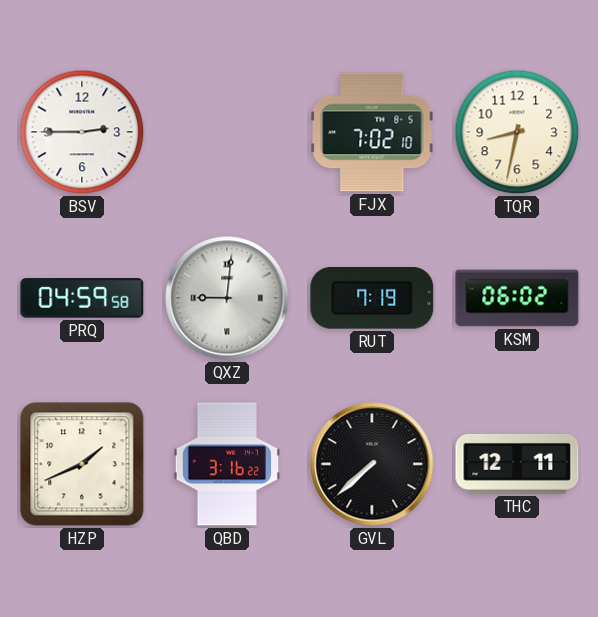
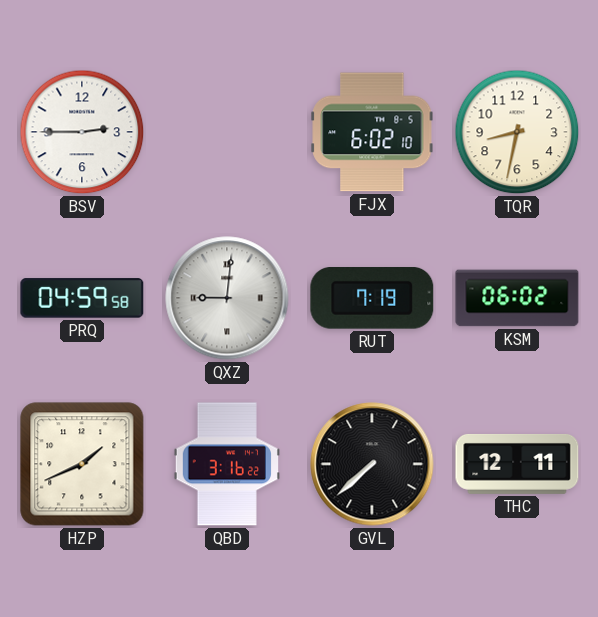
FJX: 7:02 -> 6:02
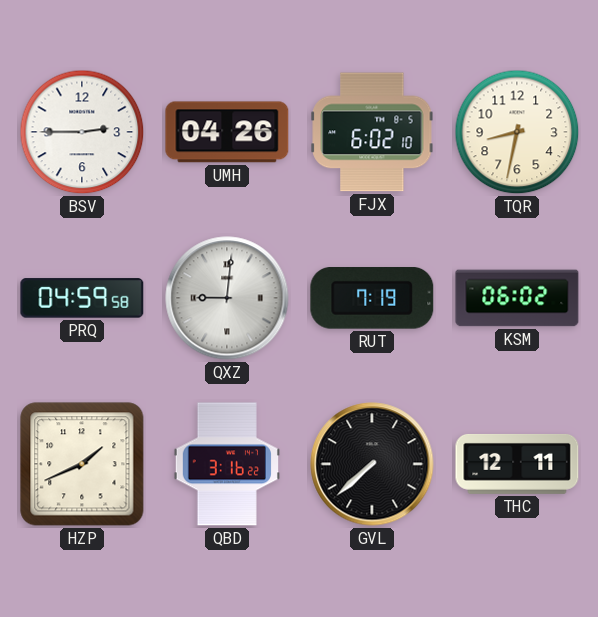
UMH: none -> 04:26
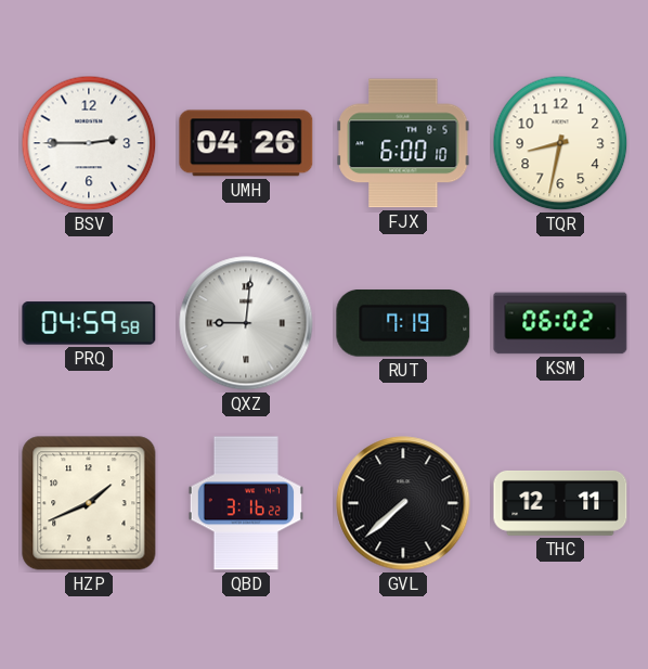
FJX: 6:02 -> 6:00
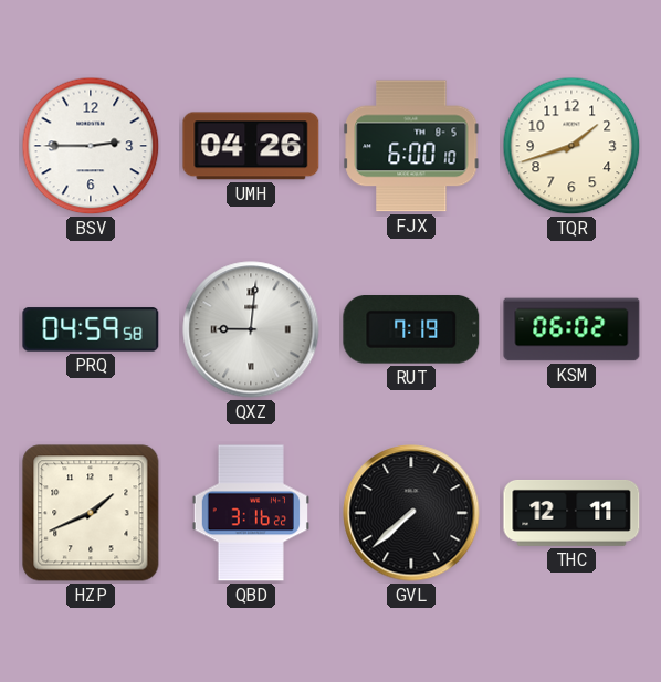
TQR: 8:32 -> 1:42
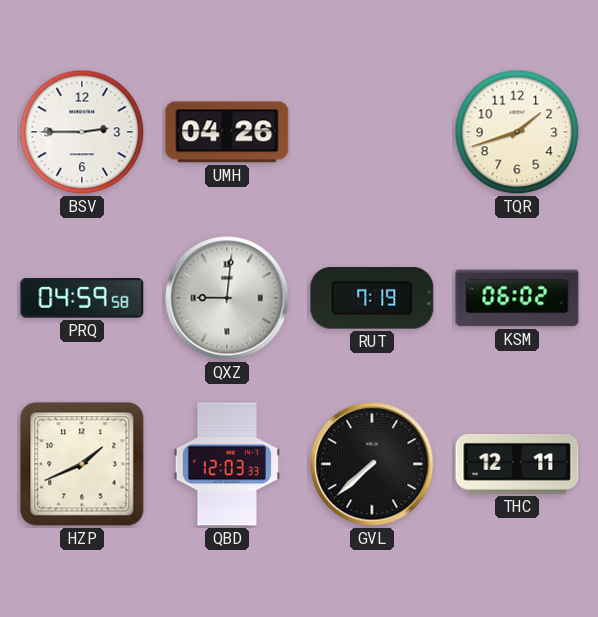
FJX: 6:00 -> none
QBD: 3:16 -> 12:03
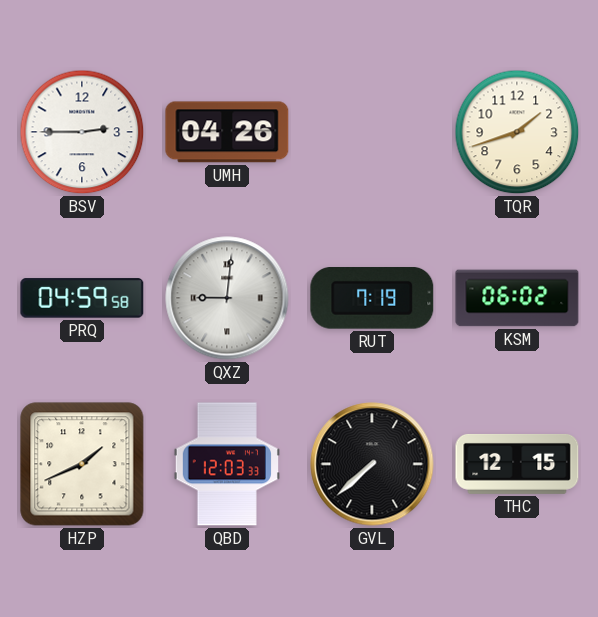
THC: 12:11 -> 12:15
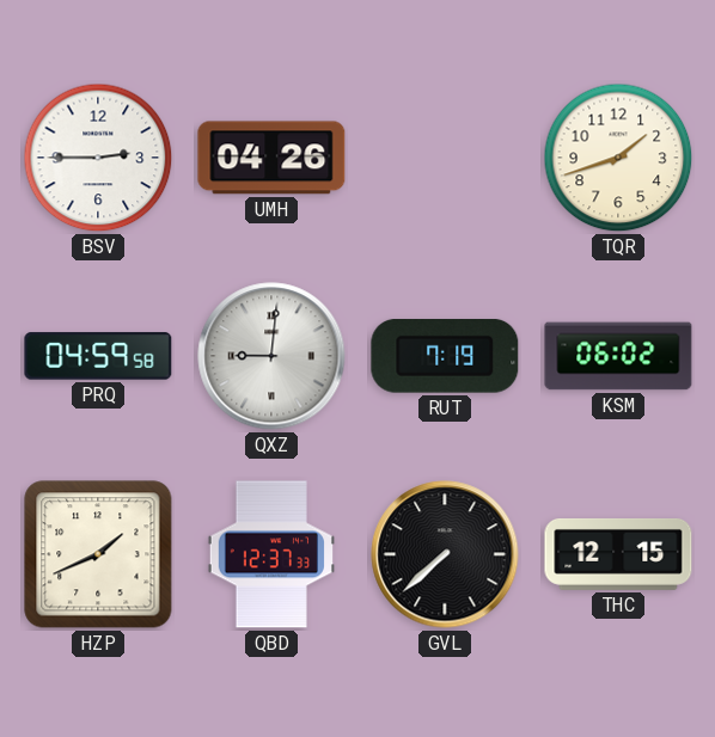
QBD: 12:03 -> 12:37
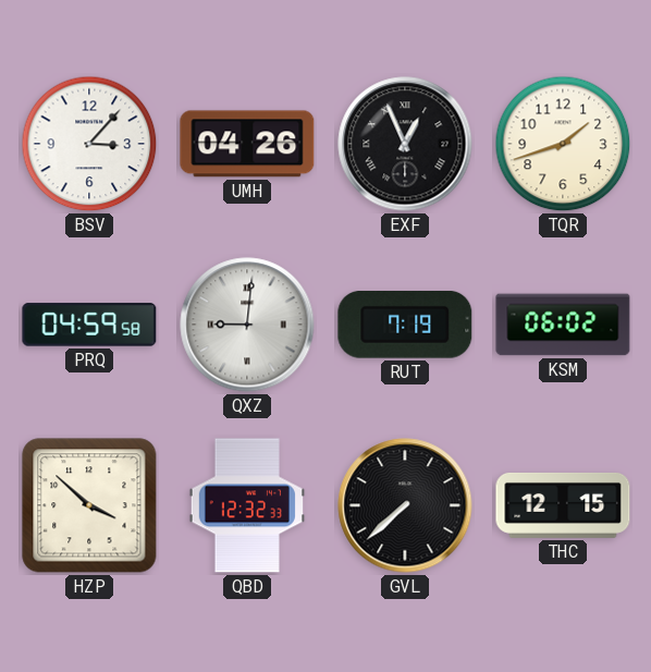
BSV: 2:45 -> 3:07
EXF: none -> 12:56
HZP: 1:41 -> 3:52
QBD: 12:37 -> 12:32
